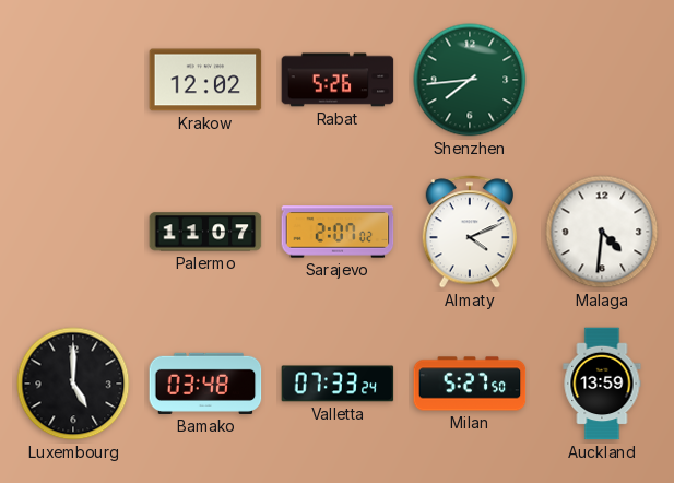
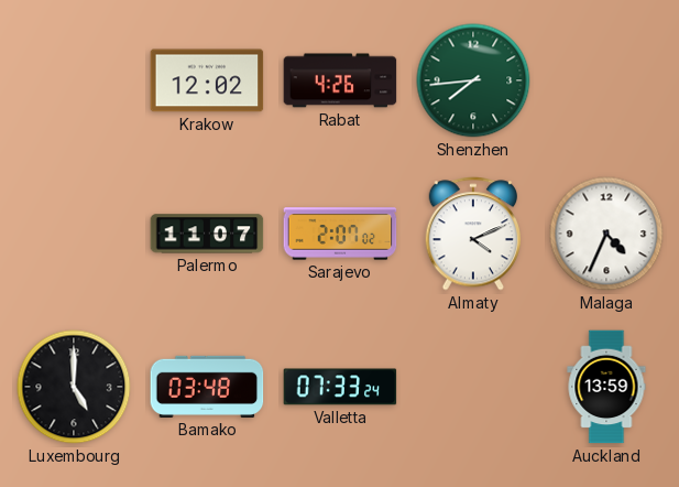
Rabat: 5:26 -> 4:26
Malaga: 4:31 -> 4:34
Milan: 5:27 -> none
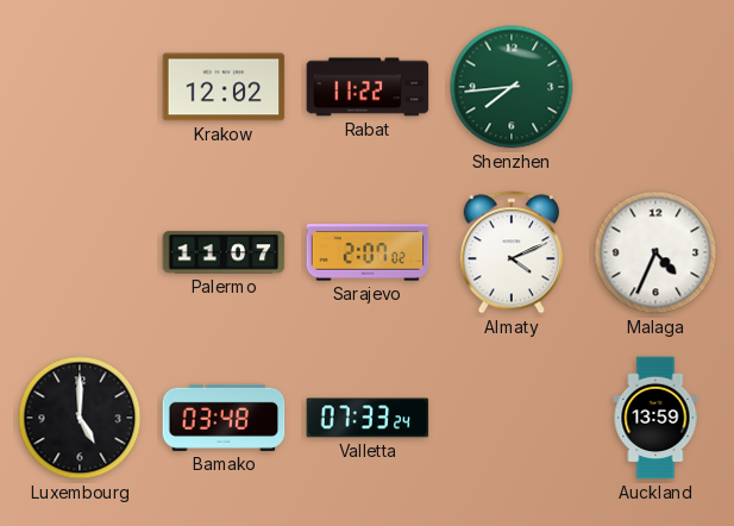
Rabat: 4:26 -> 11:22
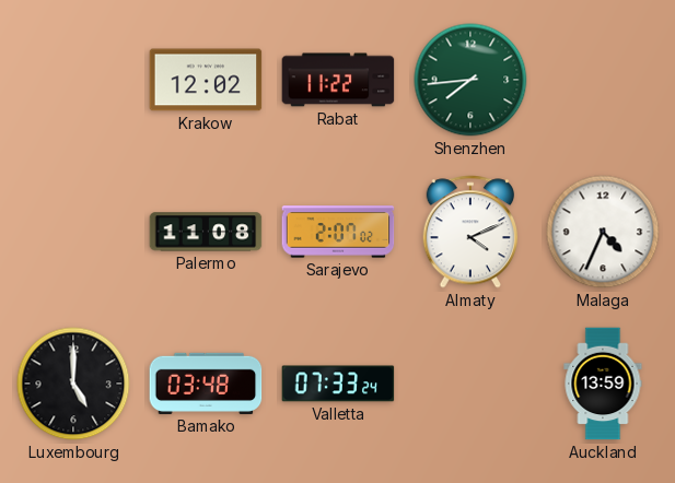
Palermo: 11:07 -> 11:08
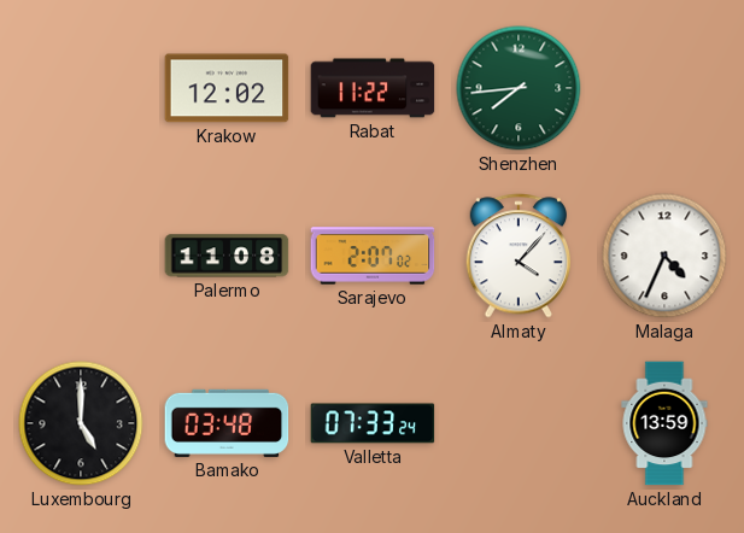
Almaty: 4:11 -> 4:07
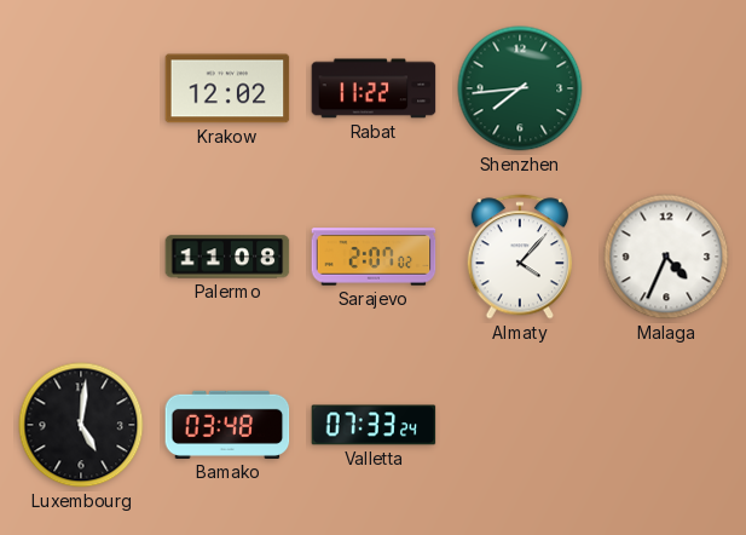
Luxembourg: 5:00 -> 5:01
Auckland: 13:59 -> none
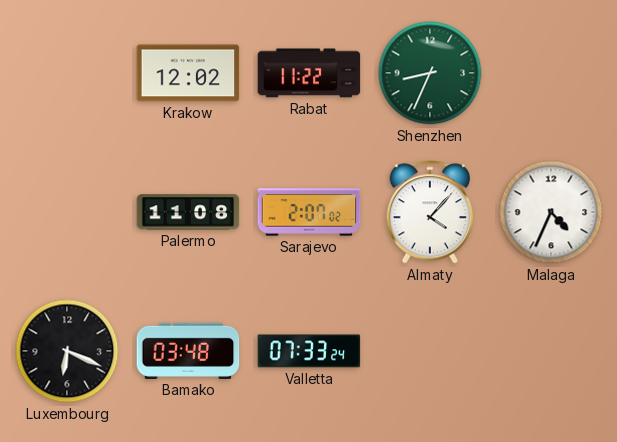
Shenzhen: 7:44 -> 8:34
Luxembourg: 5:01 -> 6:19
